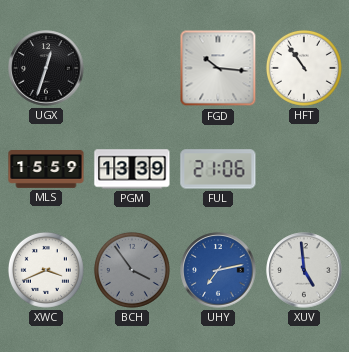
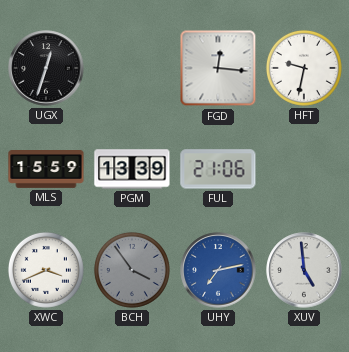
FGD: 10:16 -> 12:16
HFT: 10:54 -> 9:32
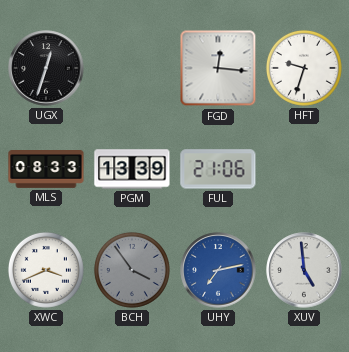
HFT: 9:32 -> 9:33
MLS: 15:59 -> 08:33
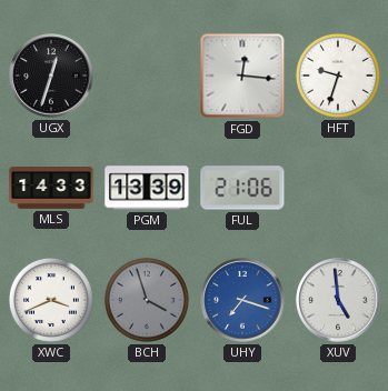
MLS: 08:33 -> 14:33
BCH: 3:54 -> 3:57
UHY: 7:13 -> 7:18
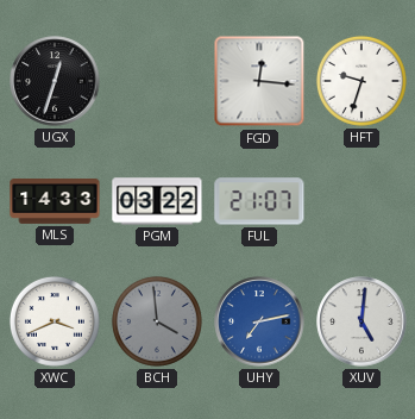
PGM: 13:39 -> 03:22
FUL: 21:06 -> 21:07
BCH: 3:57 -> 3:59
UHY: 7:18 -> 7:13
XUV: 4:59 -> 5:01
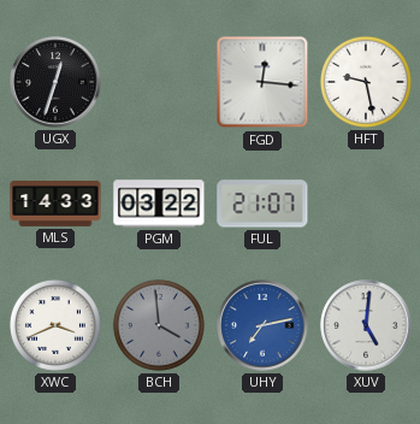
HFT: 9:33 -> 9:28
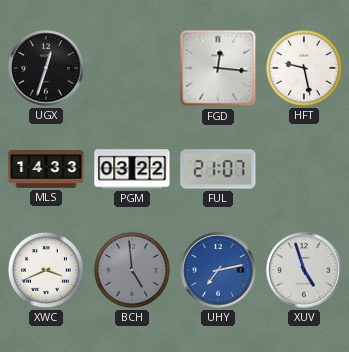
BCH: 3:59 -> 4:59
XUV: 5:01 -> 4:57
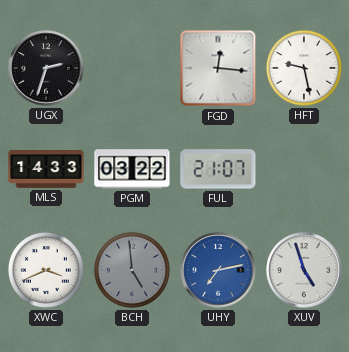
UGX: 12:33 -> 2:33
